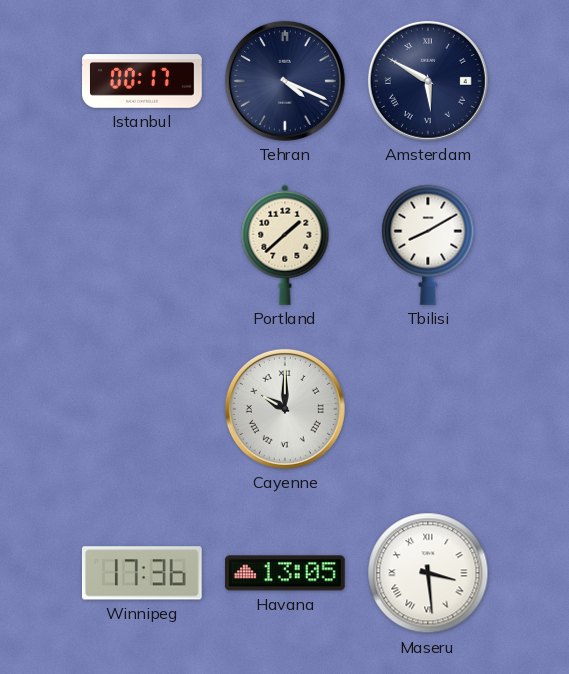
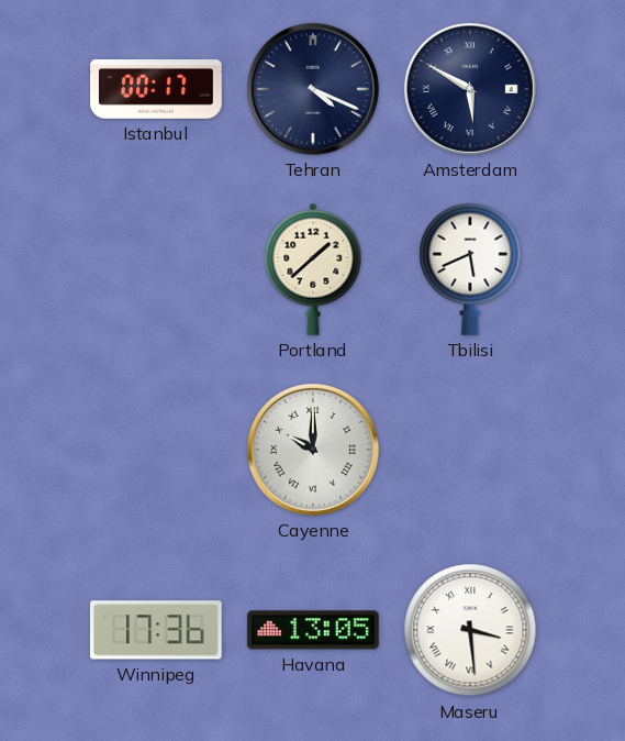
Tbilisi: 8:10 -> 5:41
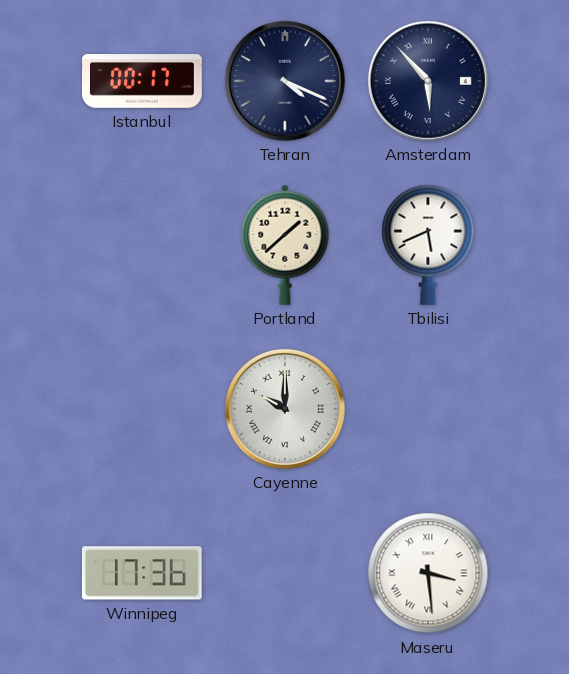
Amsterdam: 5:50 -> 5:53
Havana: 13:05 -> none
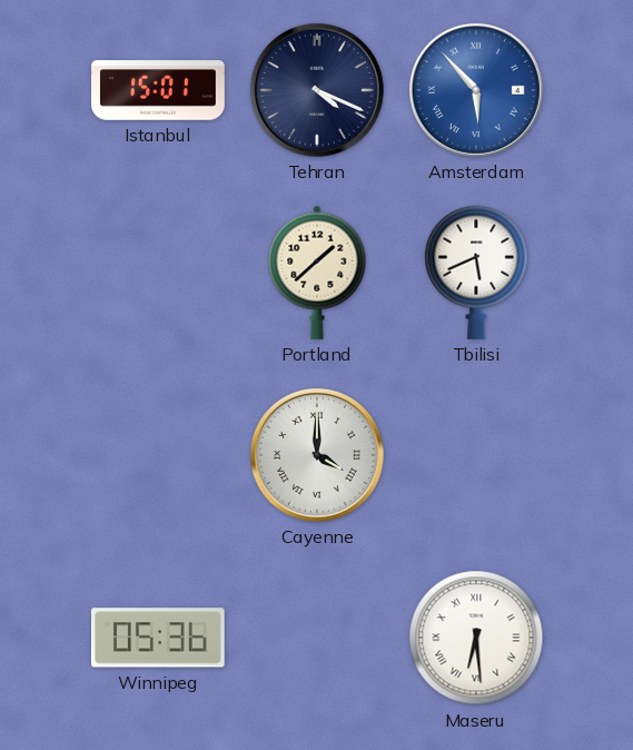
Istanbul: 00:17 -> 15:01
Amsterdam dial: navy -> blue
Cayenne: 10:00 -> 4:00
Winnipeg: 17:36 -> 05:36
Maseru: 3:29 -> 6:29
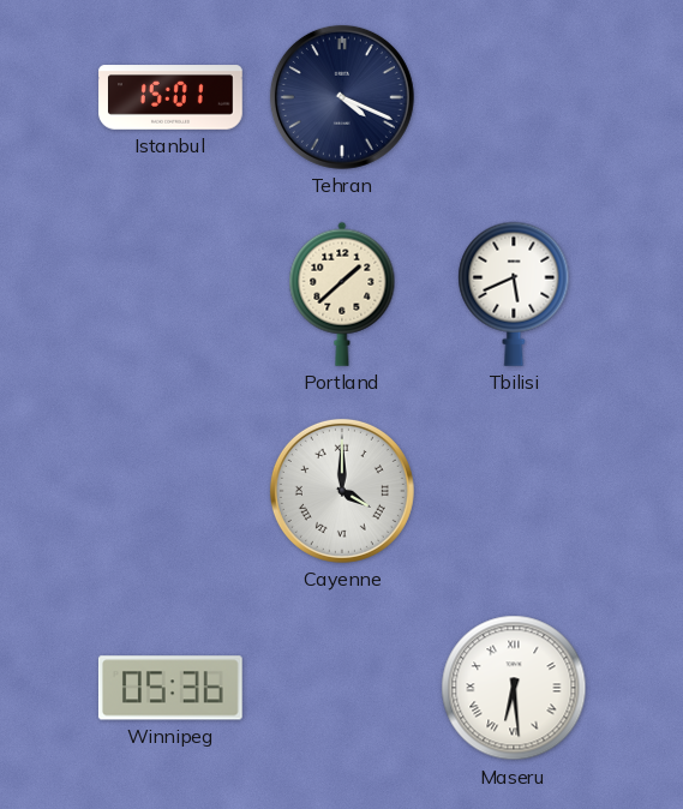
Amsterdam: 5:53 -> none
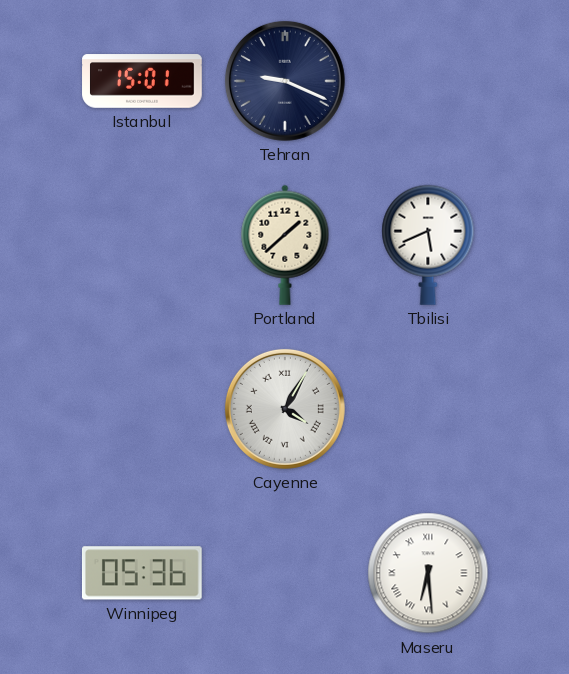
Tehran: 4:19 -> 9:19
Cayenne: 4:00 -> 4:05
